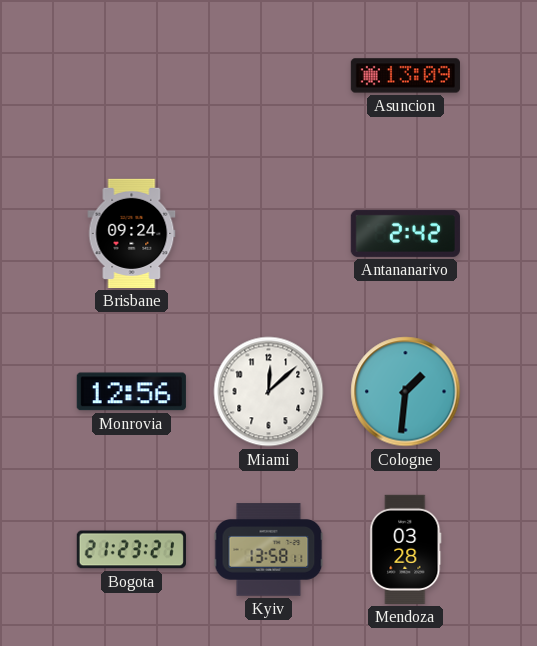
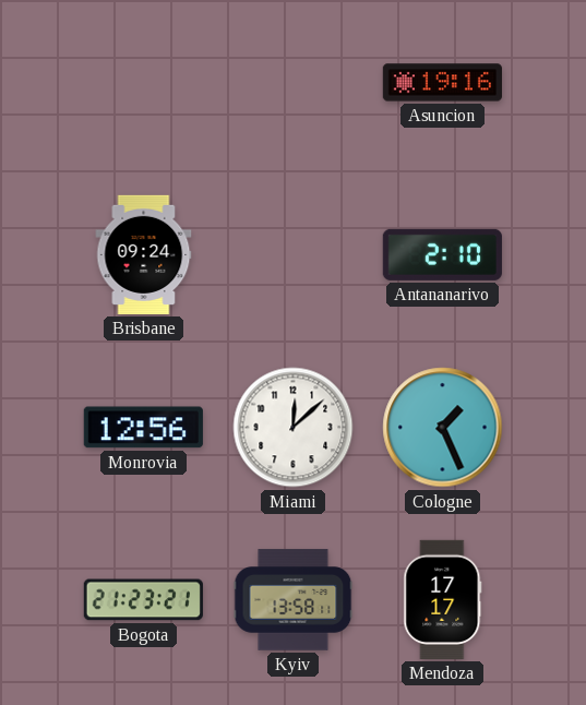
Asuncion: 13:09 -> 19:16
Antananarivo: 2:42 -> 2:10
Cologne: 1:31 -> 1:26
Mendoza: 03:28 -> 17:17
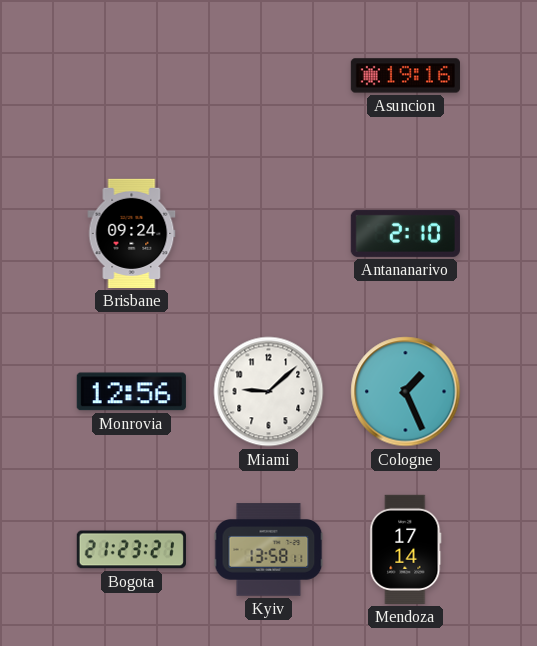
Miami: 12:08 -> 9:08
Mendoza: 17:17 -> 17:14
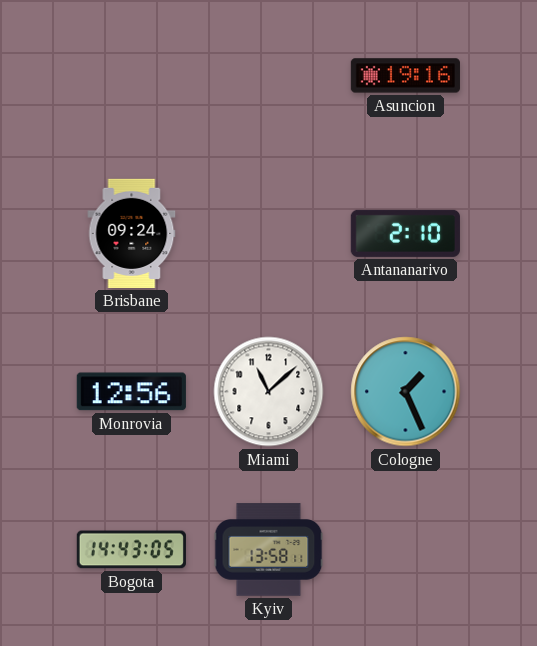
Miami: 9:08 -> 11:08
Bogota: 21:23 -> 14:43
Mendoza: 17:14 -> none
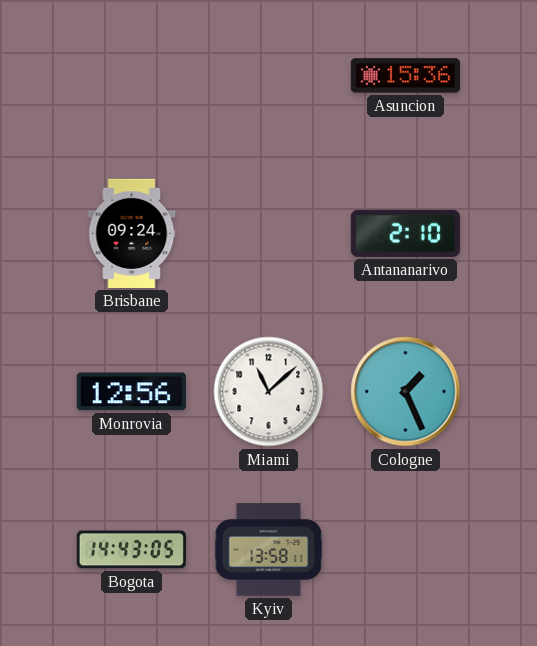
Asuncion: 19:16 -> 15:36
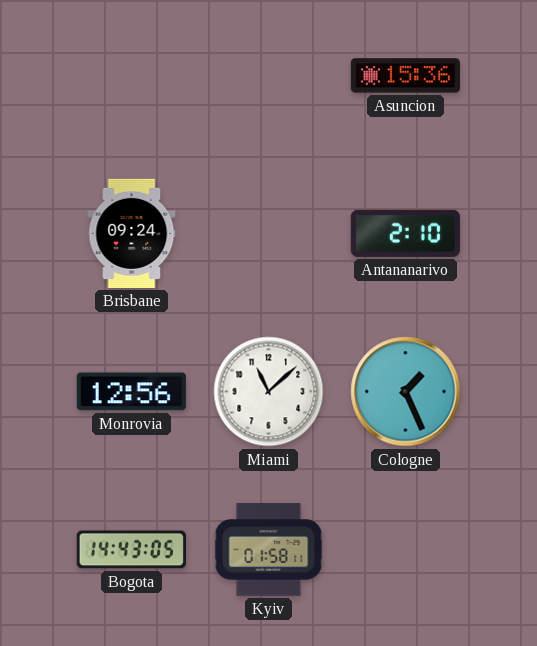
Kyiv: 13:58 -> 01:58
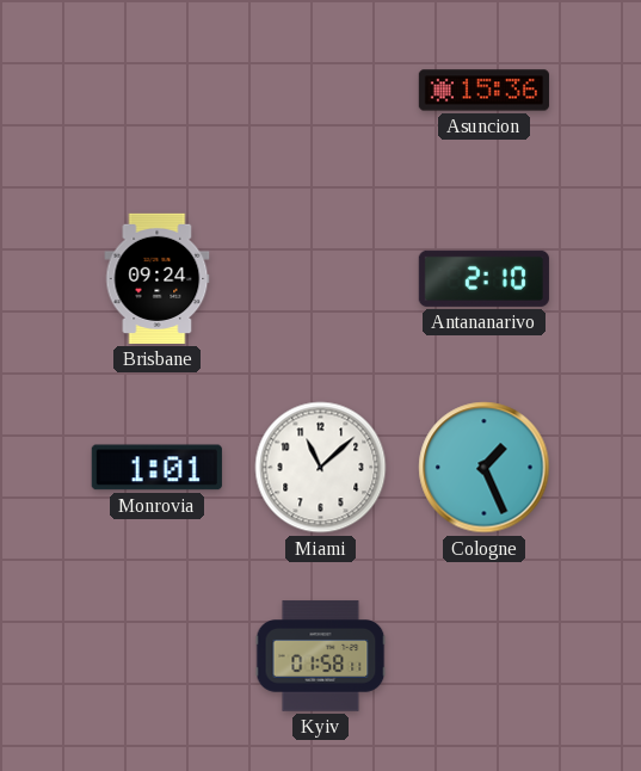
Monrovia: 12:56 -> 1:01
Bogota: 14:43 -> none
